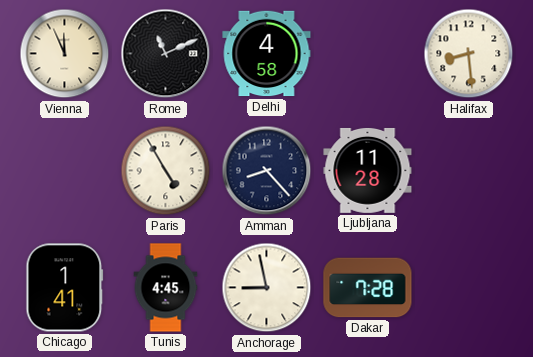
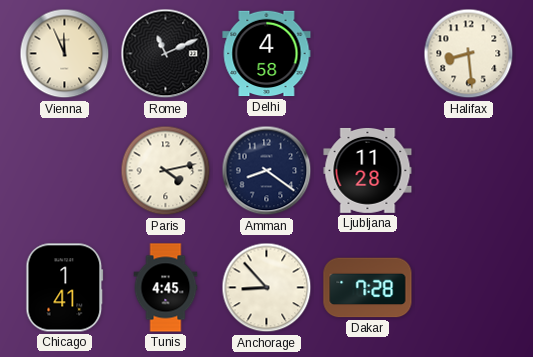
Paris: 4:55 -> 4:13
Amman: 8:23 -> 8:21
Anchorage: 8:58 -> 8:53
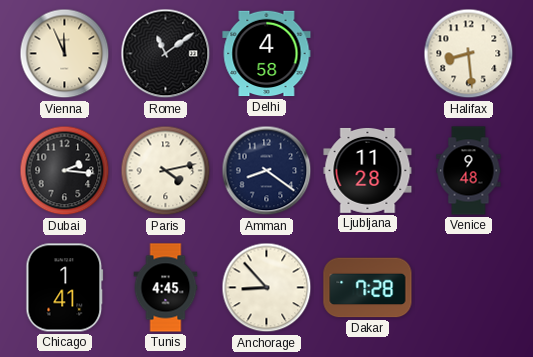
Rome: 11:11 -> 11:09
Dubai: none -> 2:16
Venice: none -> 9:48
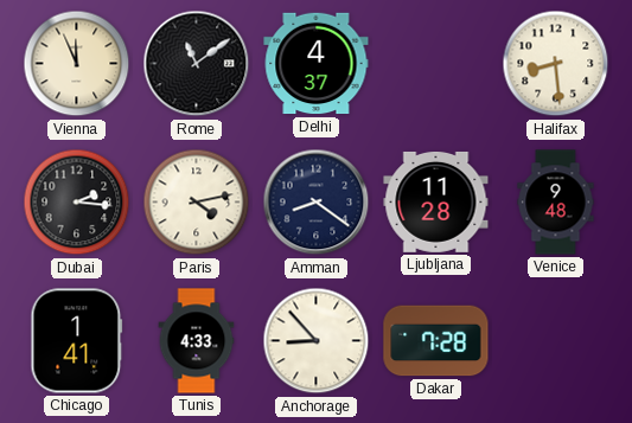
Delhi: 4:58 -> 4:37
Tunis: 4:45 -> 4:33
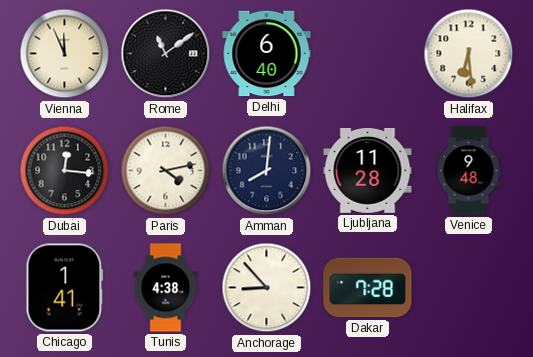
Delhi: 4:37 -> 6:40
Halifax: 8:29 -> 6:29
Dubai: 2:16 -> 12:16
Amman: 8:21 -> 8:01
Tunis: 4:33 -> 4:38
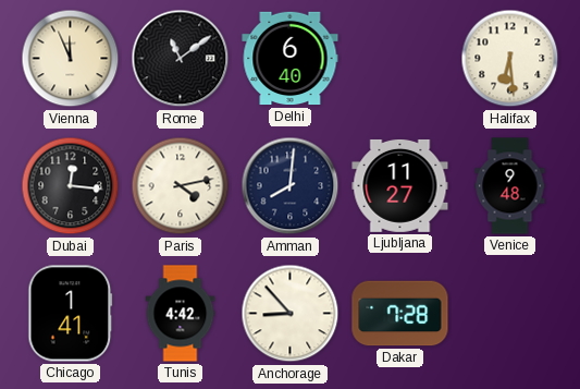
Ljubljana: 11:28 -> 11:27
Tunis: 4:38 -> 4:42
